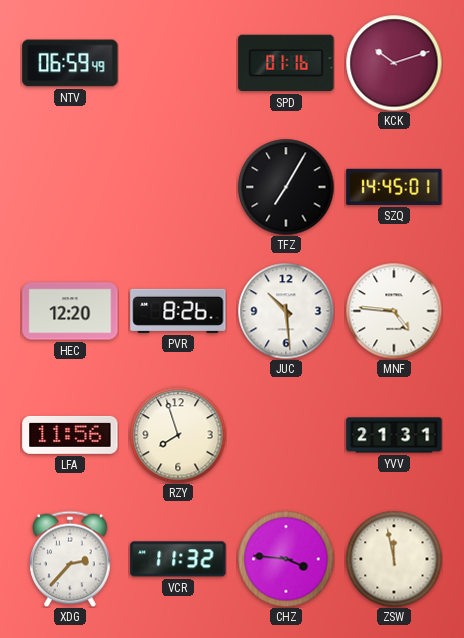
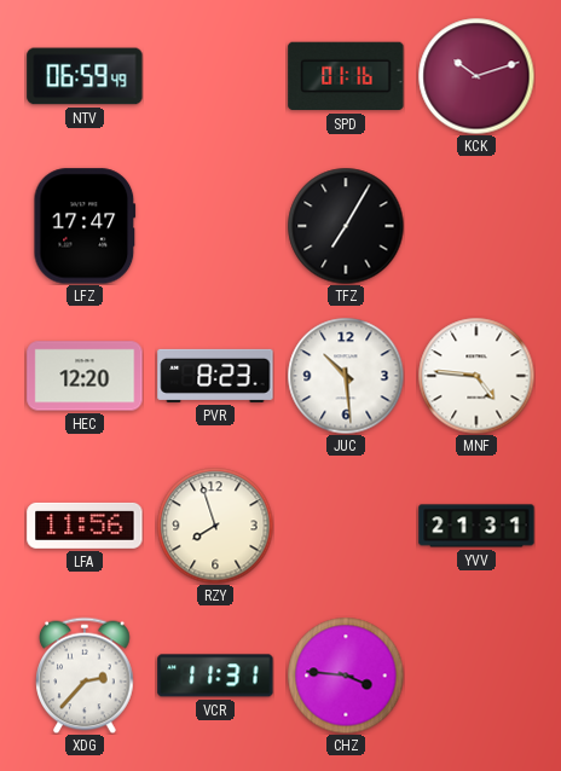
LFZ: none -> 17:47
SZQ: 14:45 -> none
PVR: 8:26 -> 8:23
VCR: 11:32 -> 11:31
ZSW: 11:58 -> none
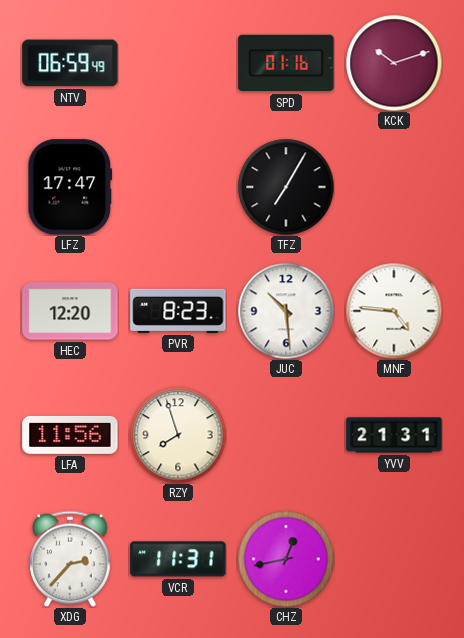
CHZ: 3:46 -> 12:43
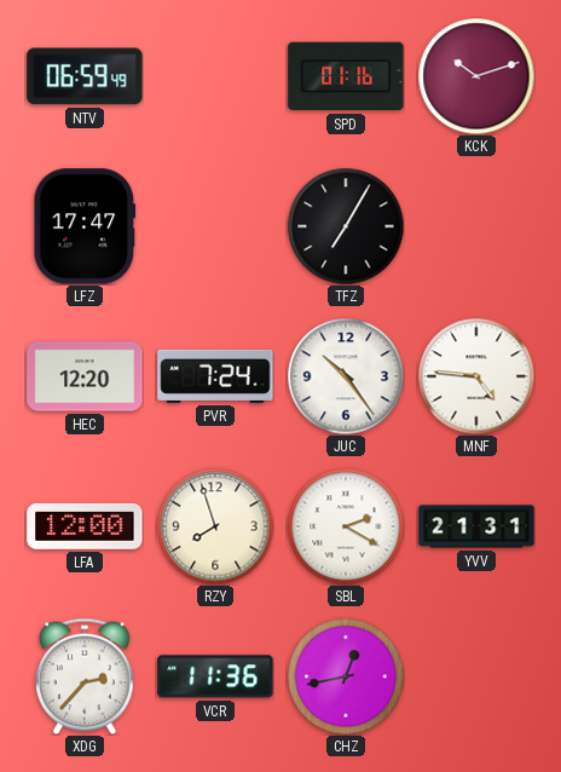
PVR: 8:23 -> 7:24
JUC: 10:29 -> 10:24
LFA: 11:56 -> 12:00
SBL: none -> 2:20
VCR: 11:31 -> 11:36
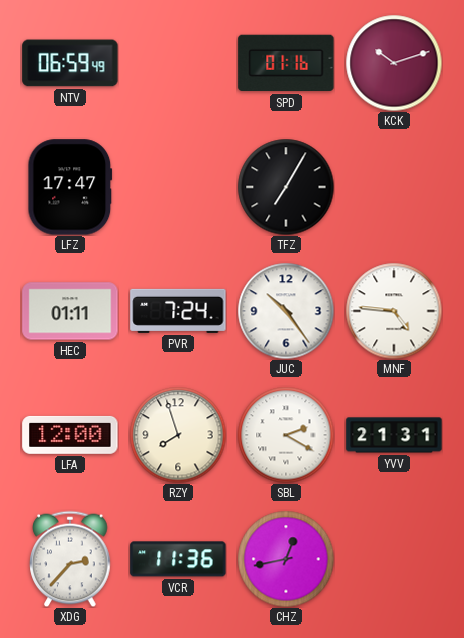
HEC: 12:20 -> 01:11
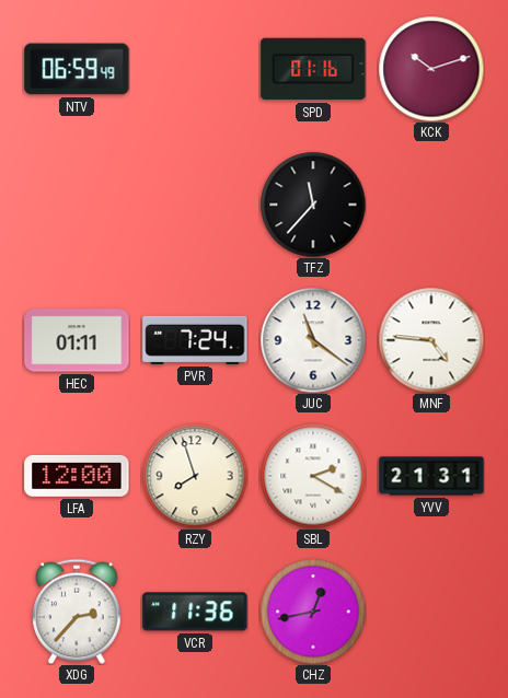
LFZ: 17:47 -> none
TFZ: 7:05 -> 11:37
JUC: 10:24 -> 11:21
